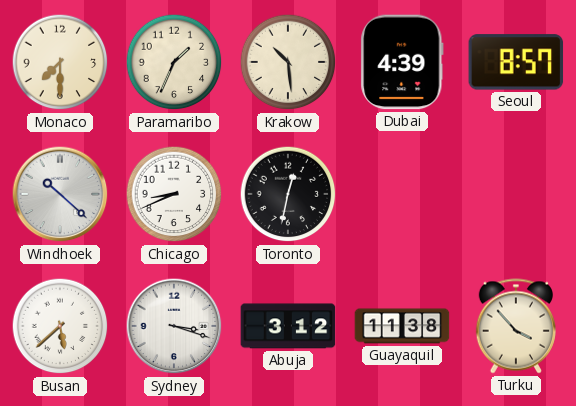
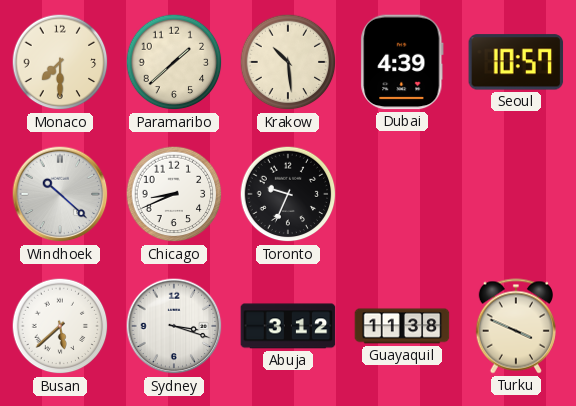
Paramaribo: 1:34 -> 1:38
Seoul: 8:57 -> 10:57
Toronto: 12:32 -> 9:34
Turku: 3:53 -> 3:49
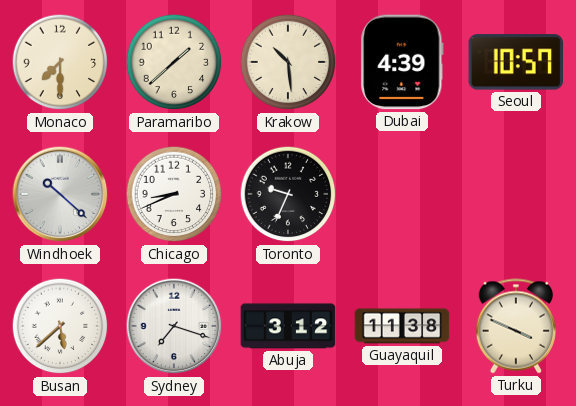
Sydney: 3:18 -> 7:18
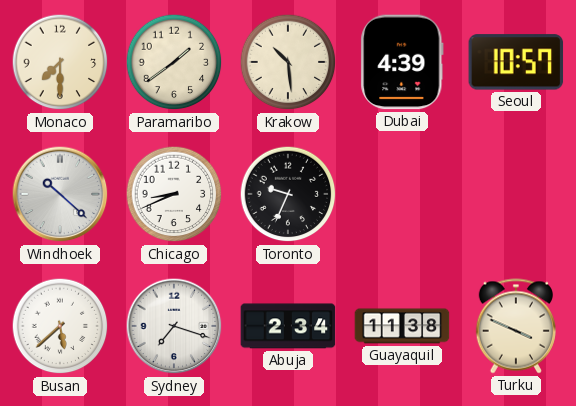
Paramaribo: 1:38 -> 1:39
Abuja: 3:12 -> 2:34
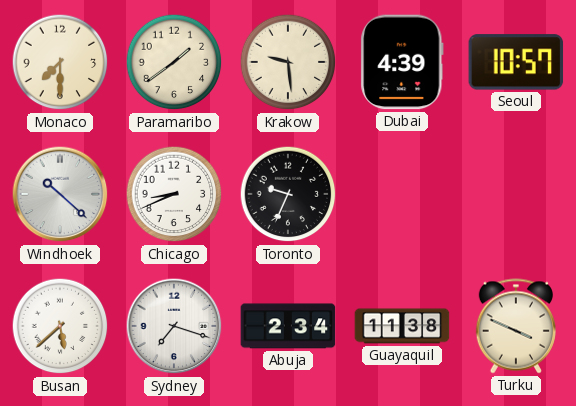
Krakow: 10:29 -> 9:29
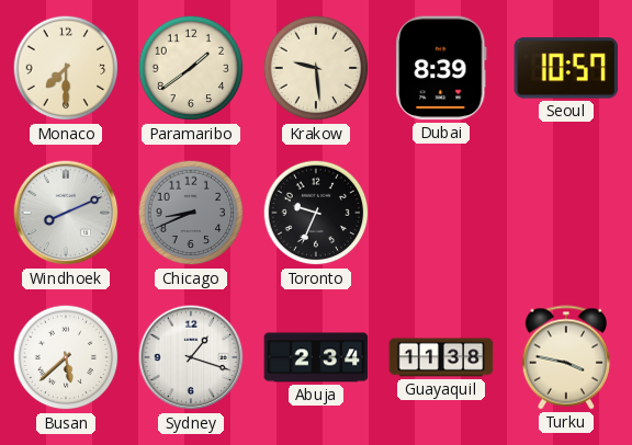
Dubai: 4:39 -> 8:39
Windhoek: 10:22 -> 8:11
Chicago dial: white -> grey
Sydney: 7:18 -> 1:18
Turku: 3:49 -> 3:47
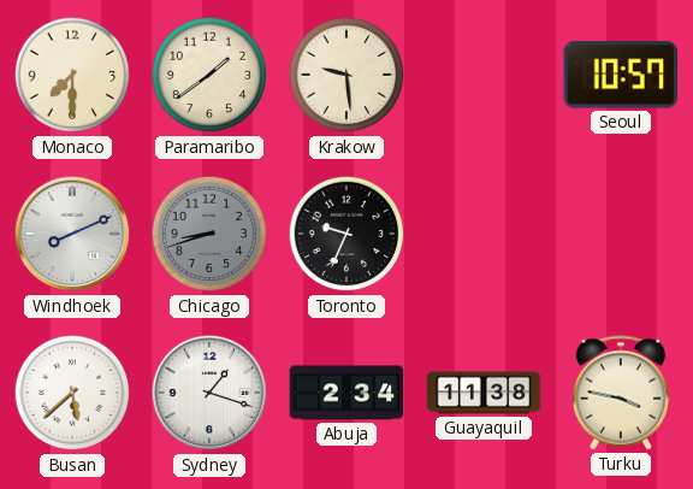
Dubai: 8:39 -> none
Chicago: 8:41 -> 8:42
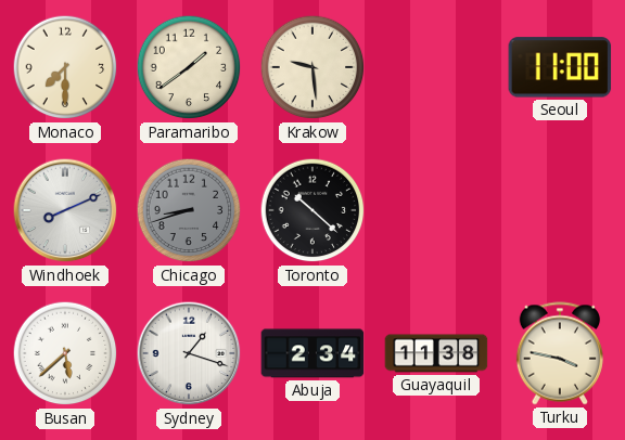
Seoul: 10:57 -> 11:00
Toronto: 9:34 -> 10:22
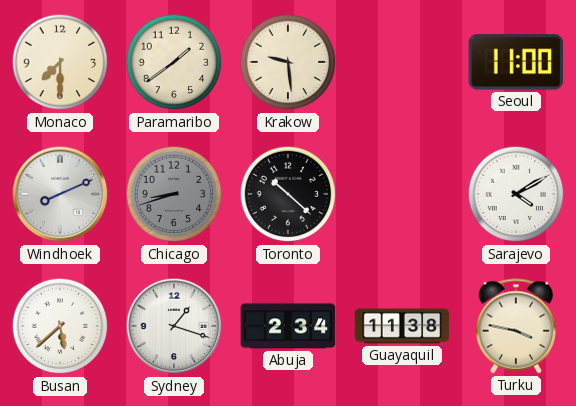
Sarajevo: none -> 4:10
